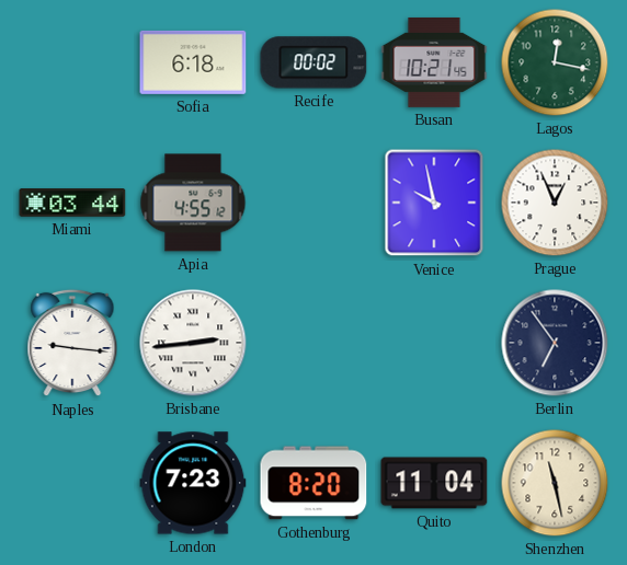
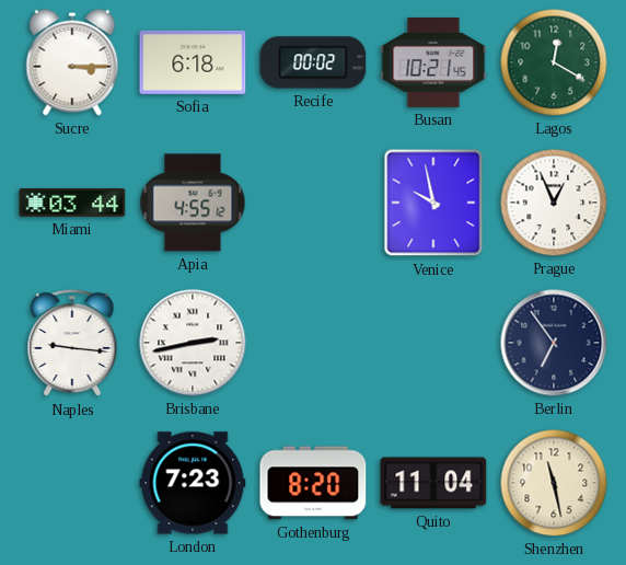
Sucre: none -> 3:15
Lagos: 12:17 -> 12:20
Brisbane: 2:44 -> 2:43
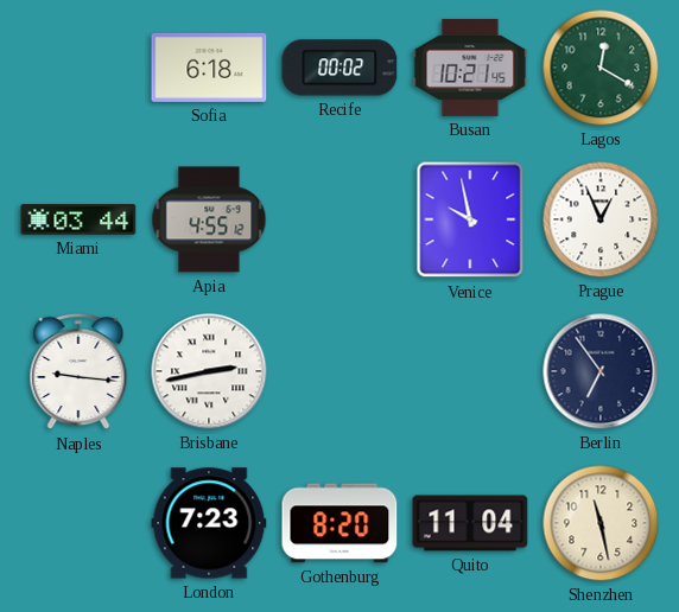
Sucre: 3:15 -> none
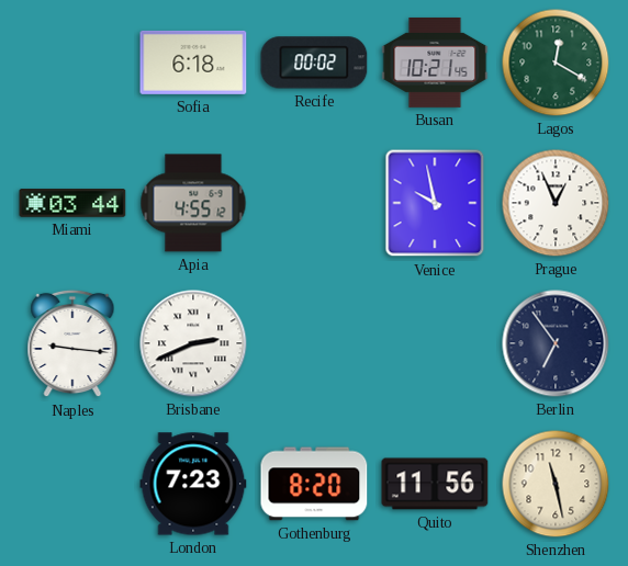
Brisbane: 2:43 -> 2:41
Quito: 11:04 -> 11:56
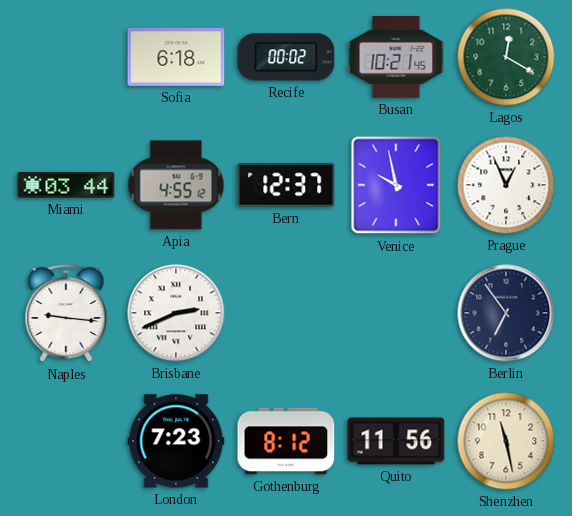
Bern: none -> 12:37
Gothenburg: 8:20 -> 8:12
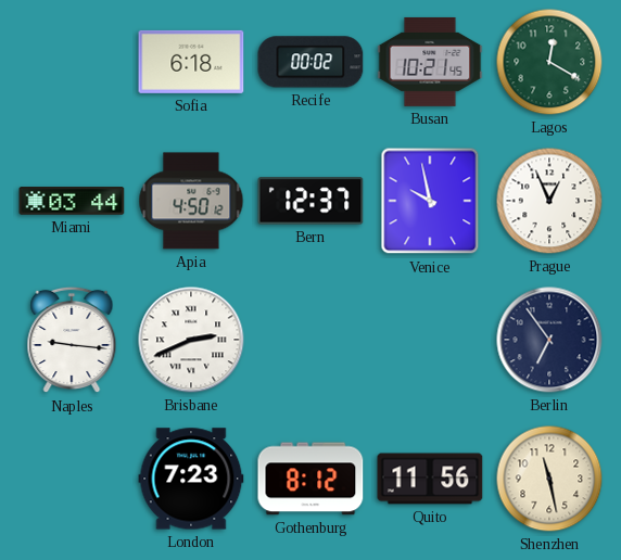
Apia: 4:55 -> 4:50
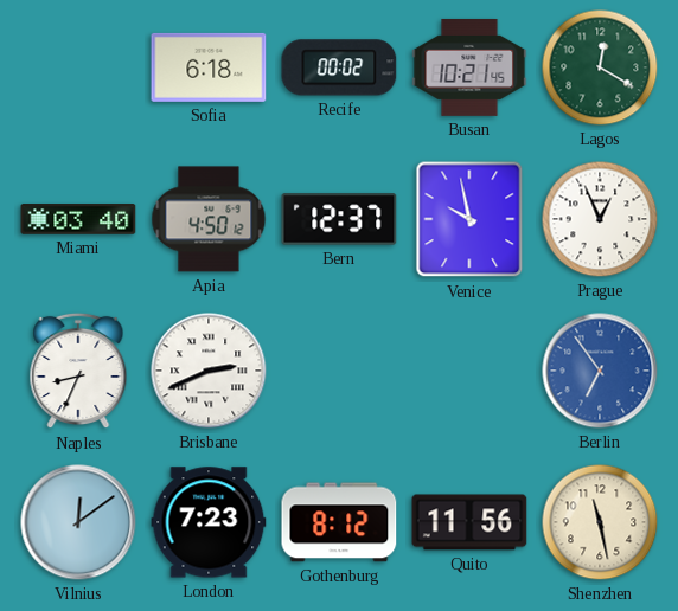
Miami: 03:44 -> 03:40
Naples: 9:16 -> 8:34
Berlin dial: navy -> blue
Vilnius: none -> 12:09
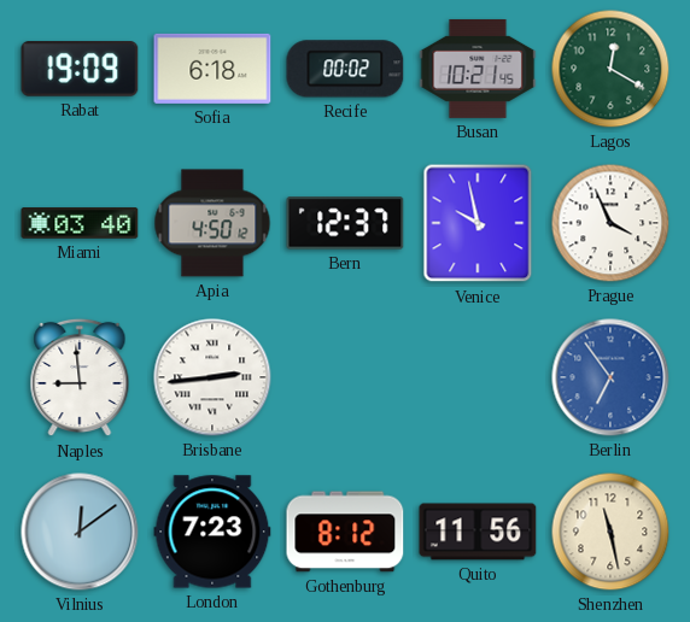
Rabat: none -> 19:09
Prague: 12:56 -> 3:56
Naples: 8:34 -> 8:59
Brisbane: 2:41 -> 2:44
